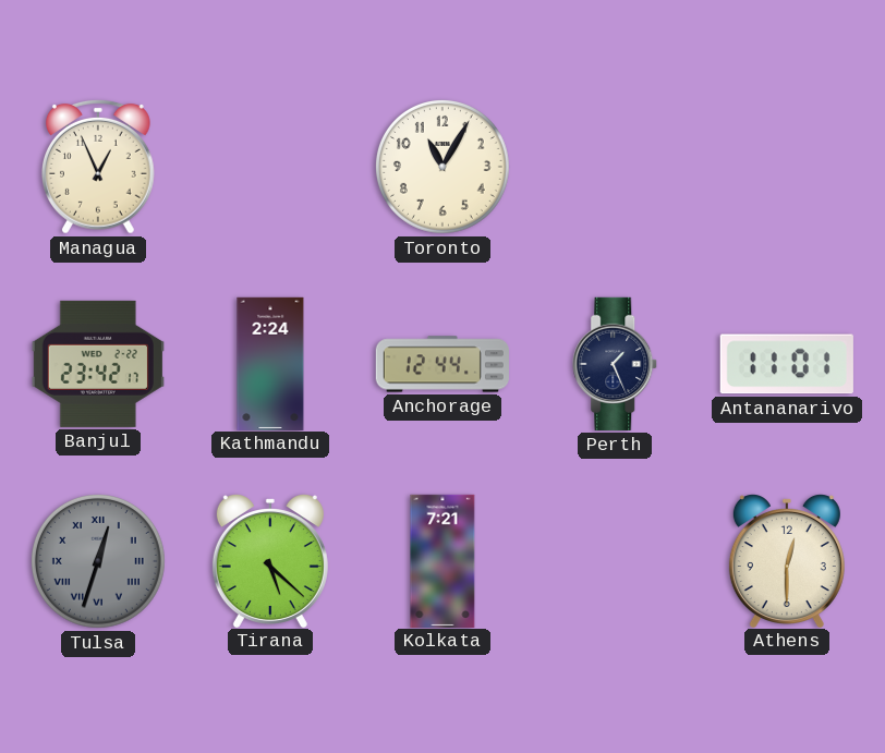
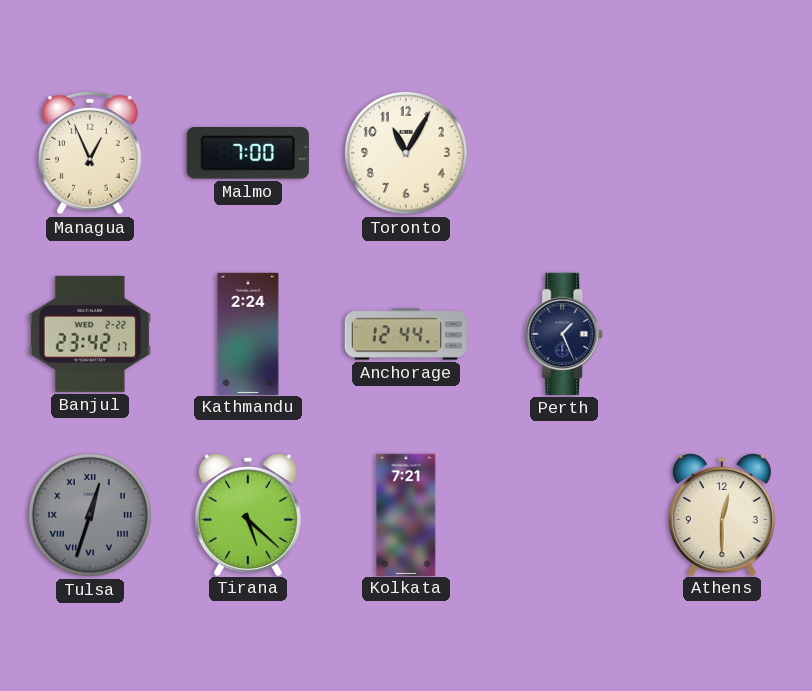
Malmo: none -> 7:00
Antananarivo: 11:01 -> none
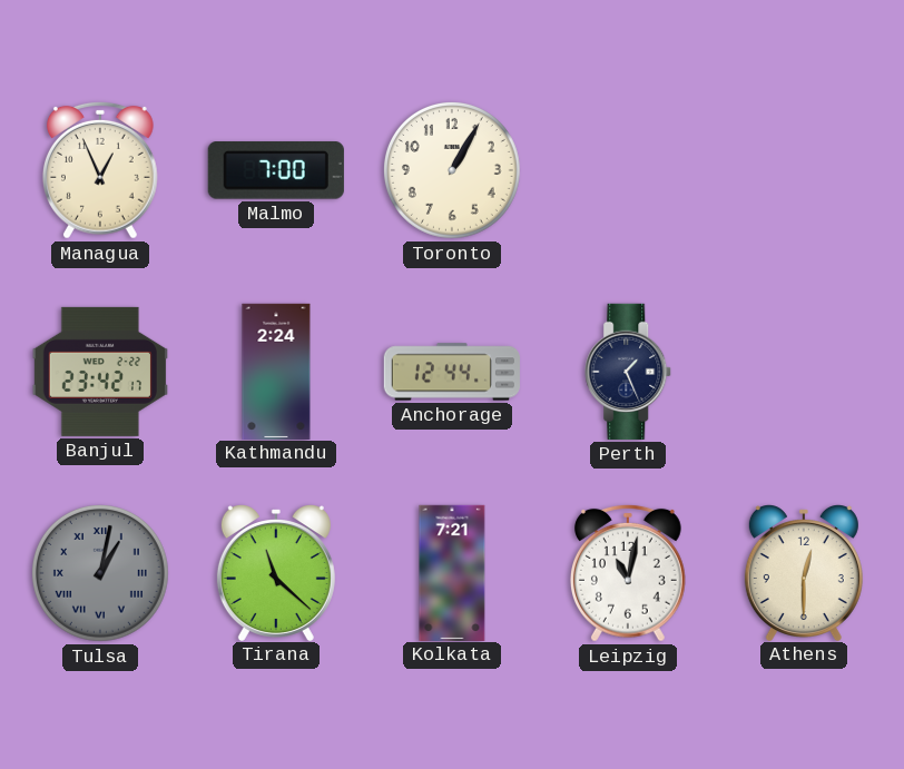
Toronto: 11:05 -> 1:05
Tulsa: 12:33 -> 1:02
Tirana: 5:22 -> 11:22
Leipzig: none -> 11:02
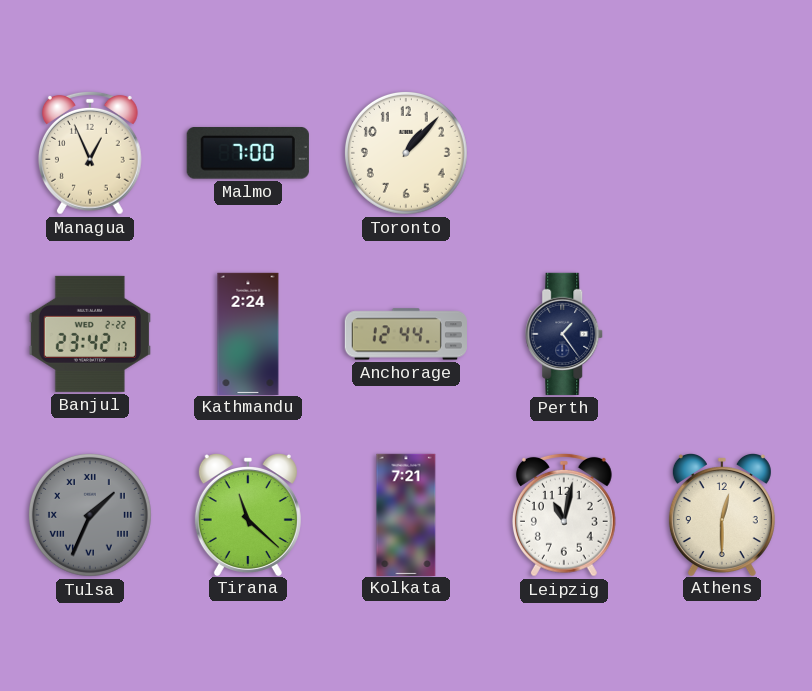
Toronto: 1:05 -> 1:07
Perth: 1:26 -> 1:24
Tulsa: 1:02 -> 1:34
